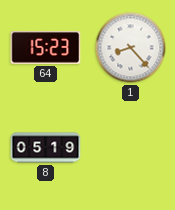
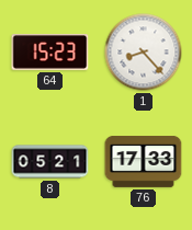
8: 05:19 -> 05:21
76: none -> 17:33
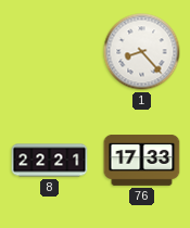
64: 15:23 -> none
8: 05:21 -> 22:21
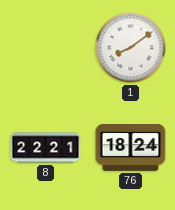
1: 8:23 -> 8:09
76: 17:33 -> 18:24
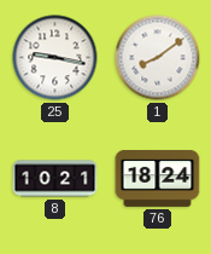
25: none -> 9:17
8: 22:21 -> 10:21
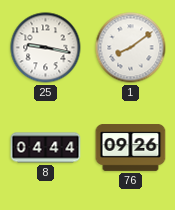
8: 10:21 -> 04:44
76: 18:24 -> 09:26
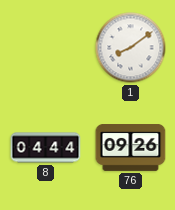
25: 9:17 -> none
